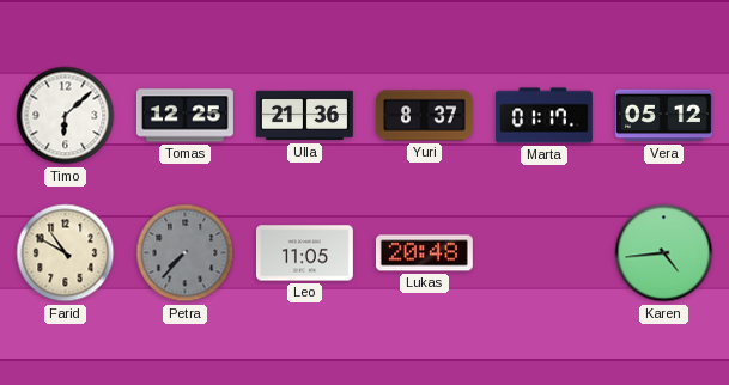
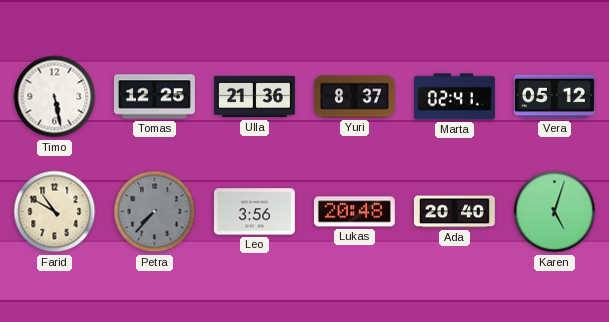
Timo: 6:08 -> 5:28
Marta: 01:17 -> 02:41
Leo: 11:05 -> 3:56
Ada: none -> 20:40
Karen: 4:44 -> 5:03
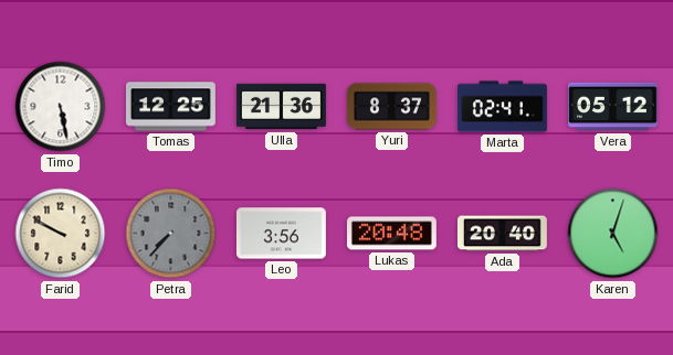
Farid: 10:50 -> 9:50
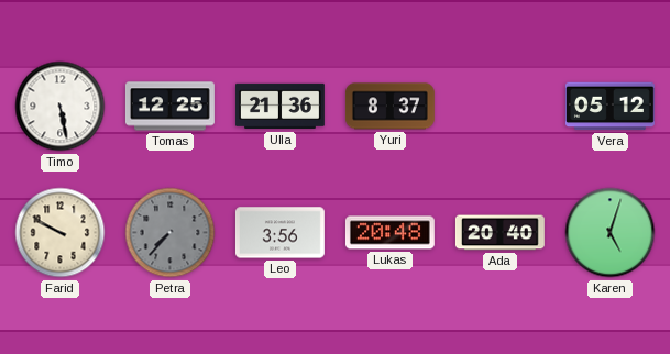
Marta: 02:41 -> none
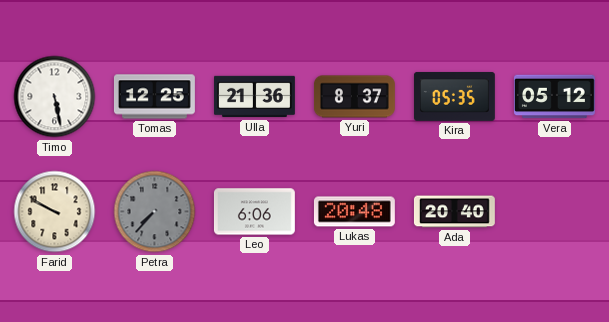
Kira: none -> 05:35
Leo: 3:56 -> 6:06
Karen: 5:03 -> none
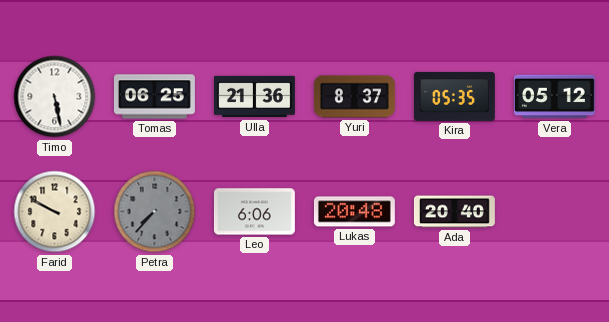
Tomas: 12:25 -> 06:25
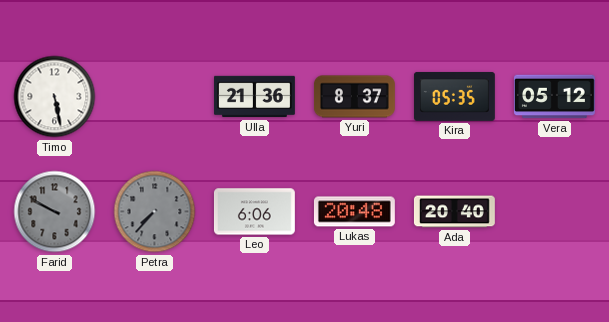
Tomas: 06:25 -> none
Farid dial: cream -> grey
